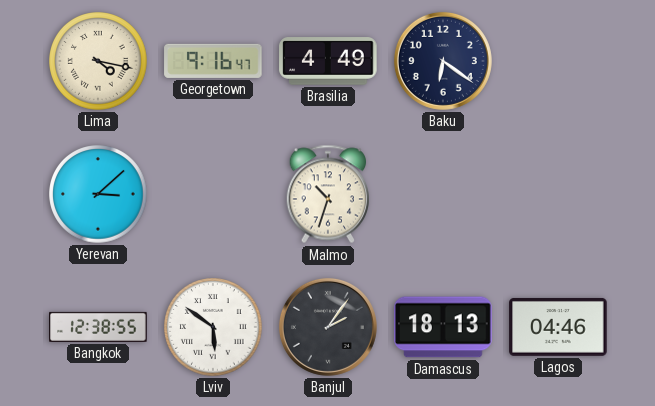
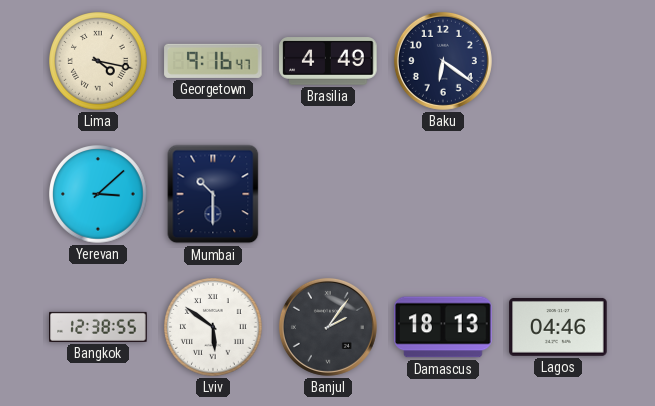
Mumbai: none -> 10:30
Malmo: 10:33 -> none
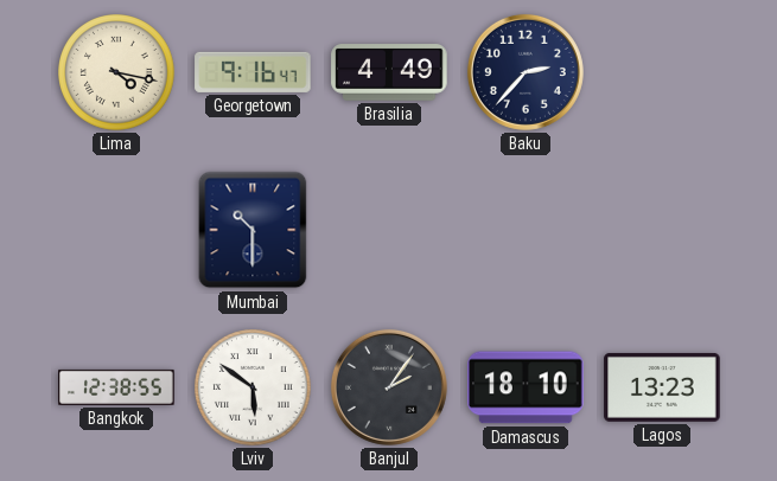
Baku: 6:21 -> 2:37
Yerevan: 3:08 -> none
Damascus: 18:13 -> 18:10
Lagos: 04:46 -> 13:23
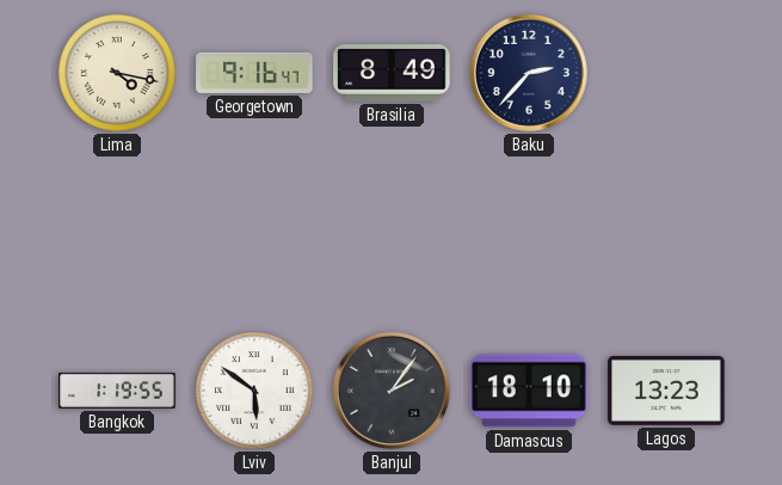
Brasilia: 4:49 -> 8:49
Mumbai: 10:30 -> none
Bangkok: 12:38 -> 1:19
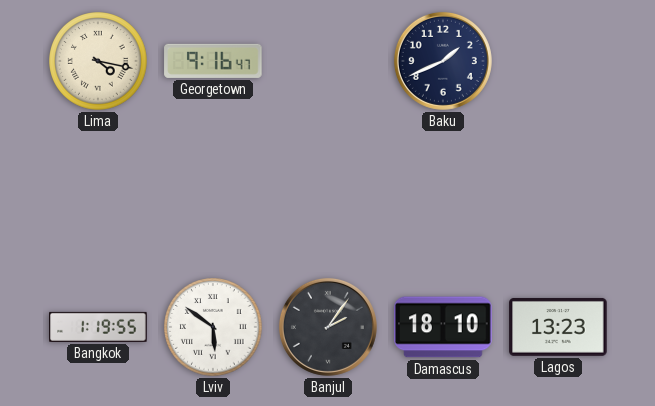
Brasilia: 8:49 -> none
Baku: 2:37 -> 1:41
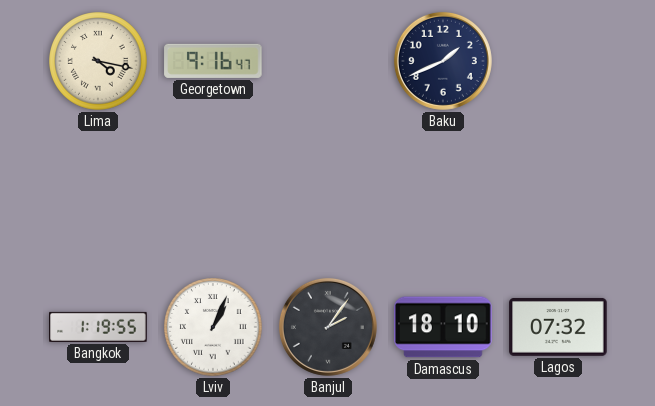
Lviv: 5:51 -> 1:04
Lagos: 13:23 -> 07:32
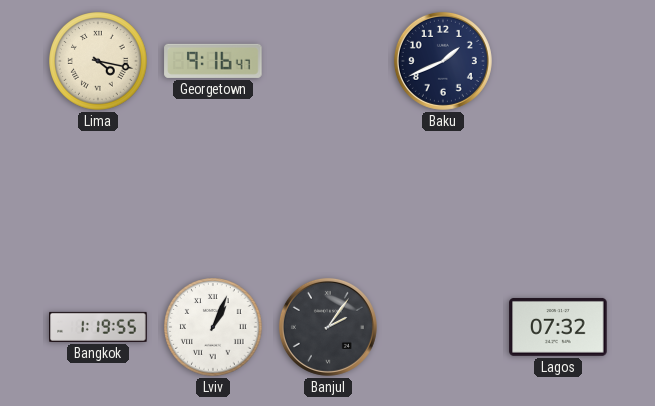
Damascus: 18:10 -> none
